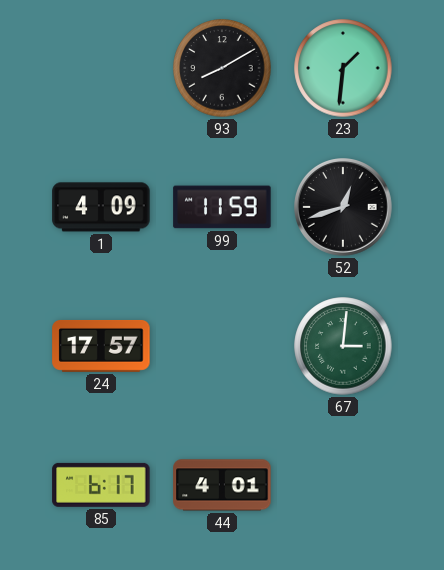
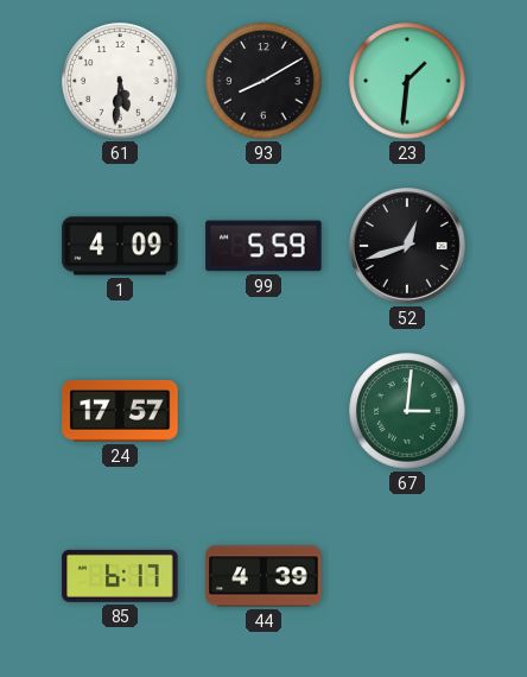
61: none -> 5:31
99: 11:59 -> 5:59
44: 4:01 -> 4:39
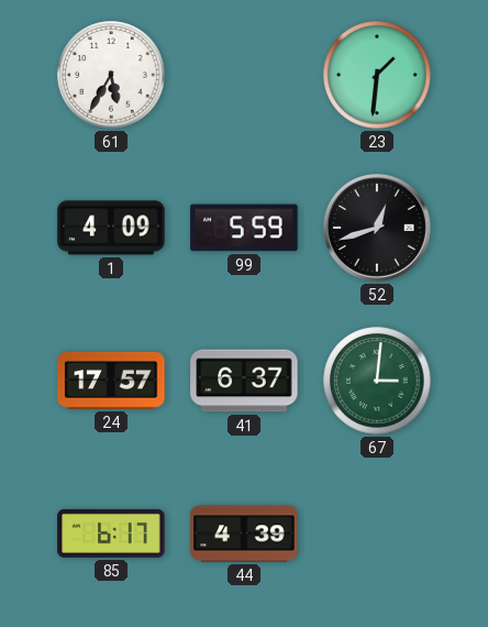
61: 5:31 -> 5:35
93: 8:10 -> none
41: none -> 6:37
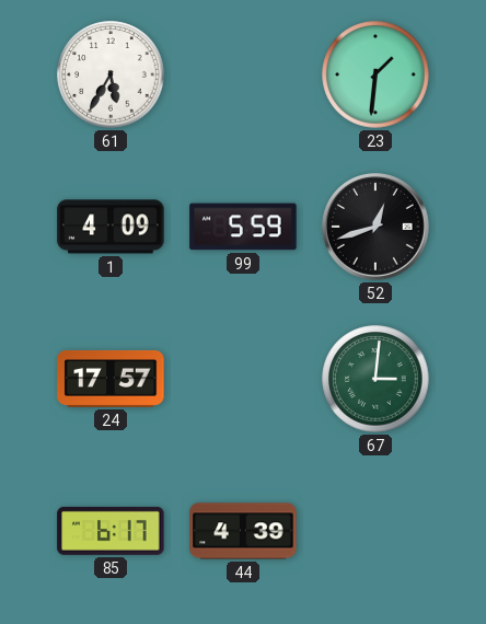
41: 6:37 -> none
